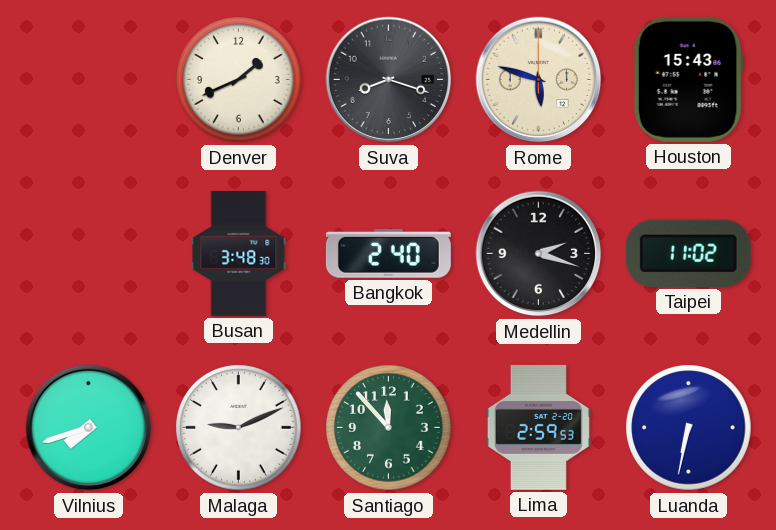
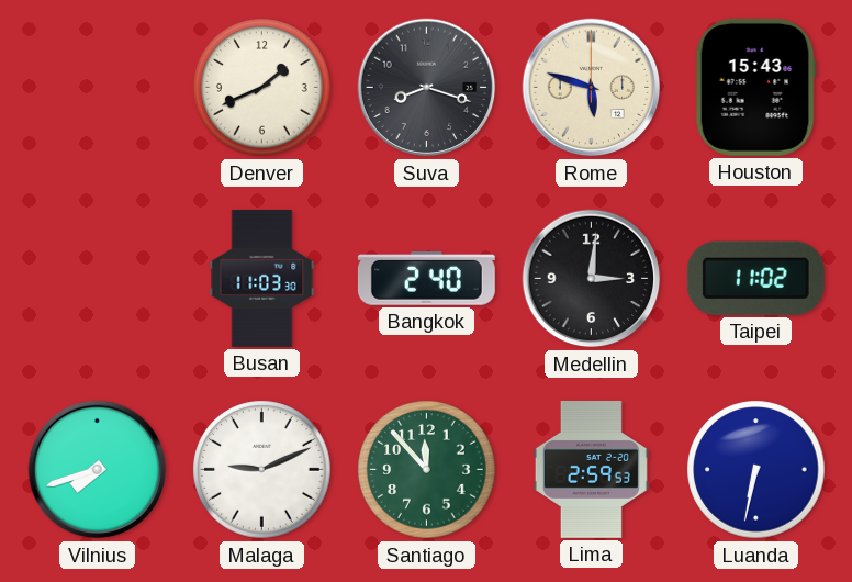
Busan: 3:48 -> 11:03
Medellin: 2:18 -> 3:01
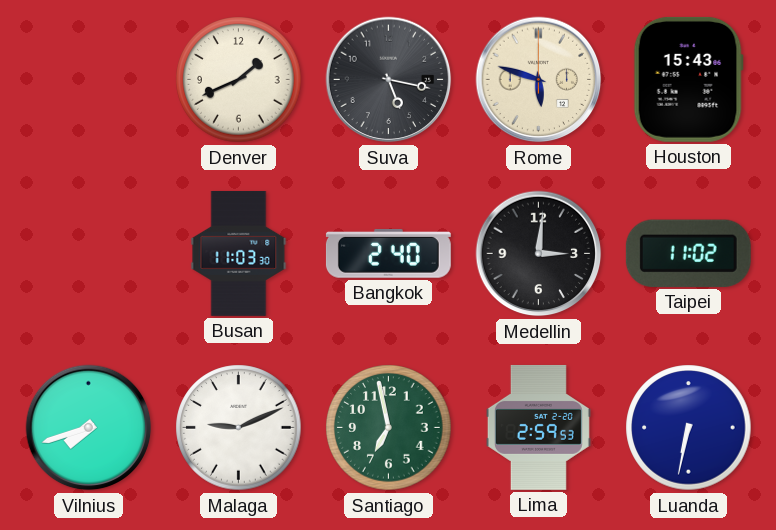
Suva: 8:18 -> 5:17
Santiago: 11:53 -> 6:58
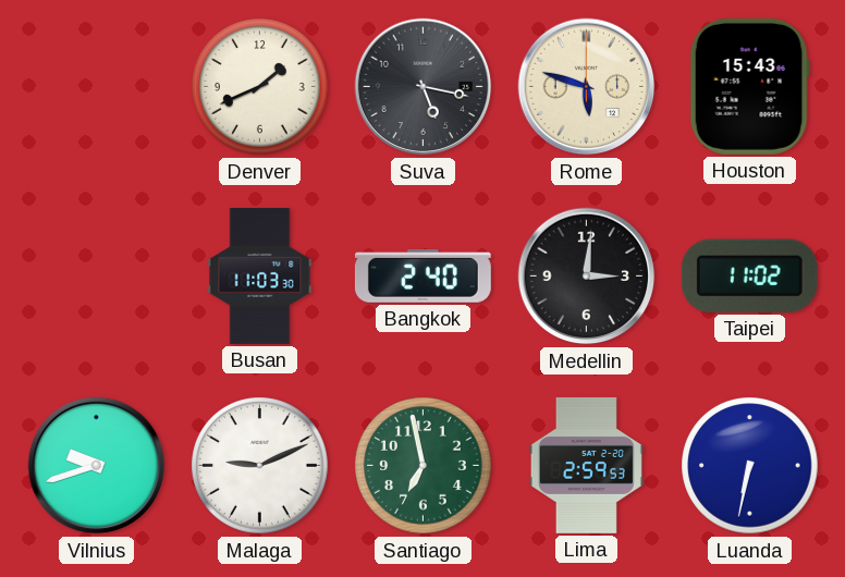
Vilnius: 7:42 -> 9:42
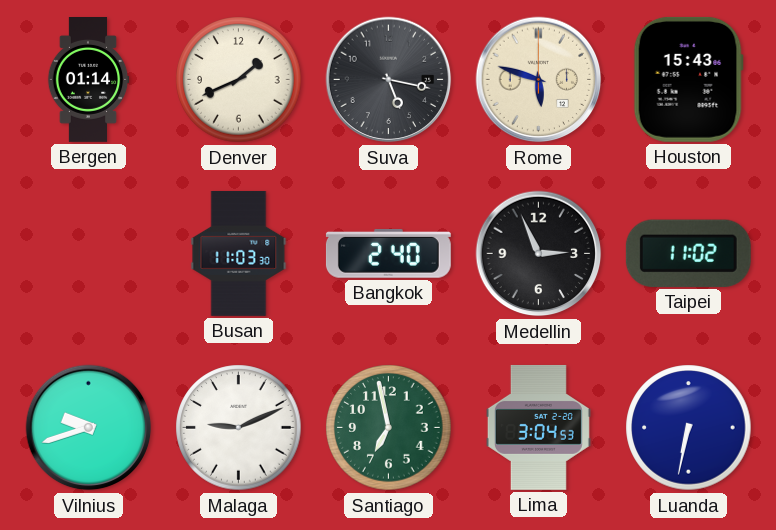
Bergen: none -> 01:14
Medellin: 3:01 -> 2:56
Lima: 2:59 -> 3:04
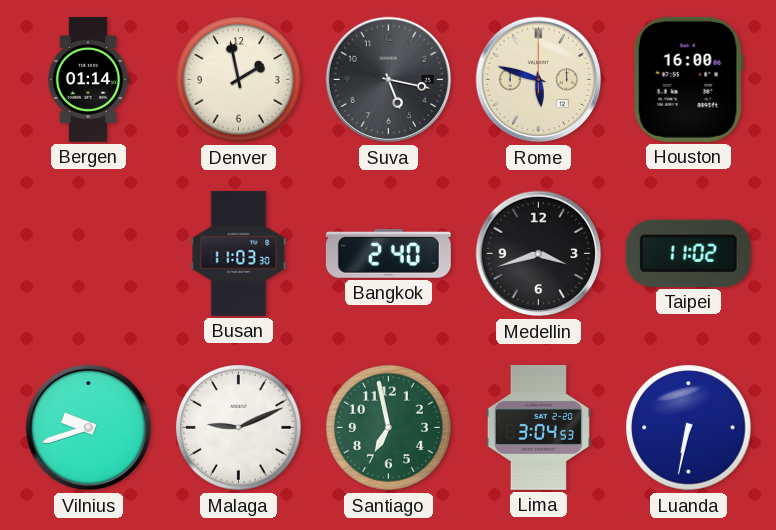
Denver: 1:41 -> 1:58
Houston: 15:43 -> 16:00
Medellin: 2:56 -> 3:42
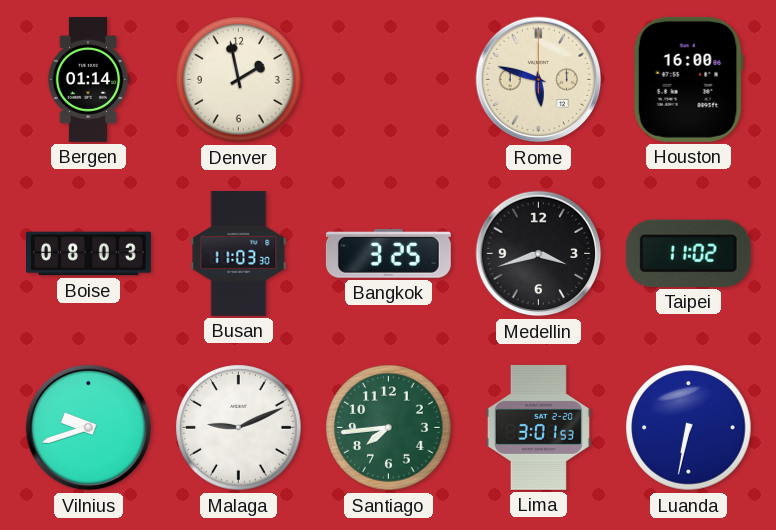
Suva: 5:17 -> none
Boise: none -> 08:03
Bangkok: 2:40 -> 3:25
Santiago: 6:58 -> 7:44
Lima: 3:04 -> 3:01
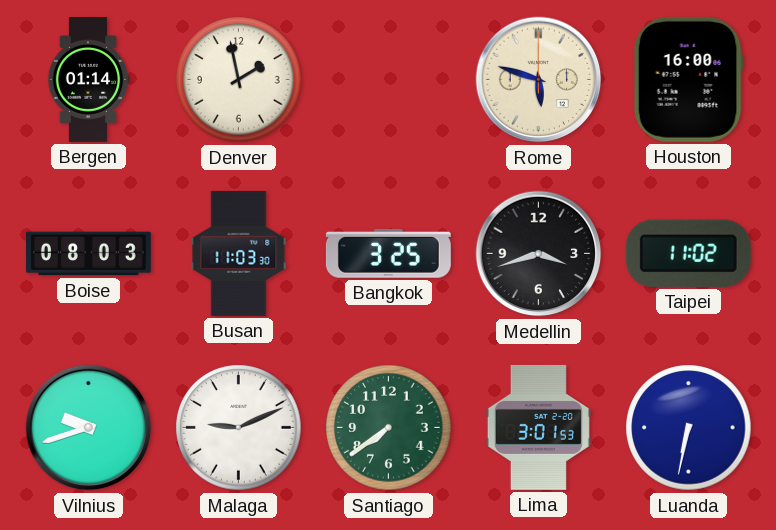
Santiago: 7:44 -> 7:39
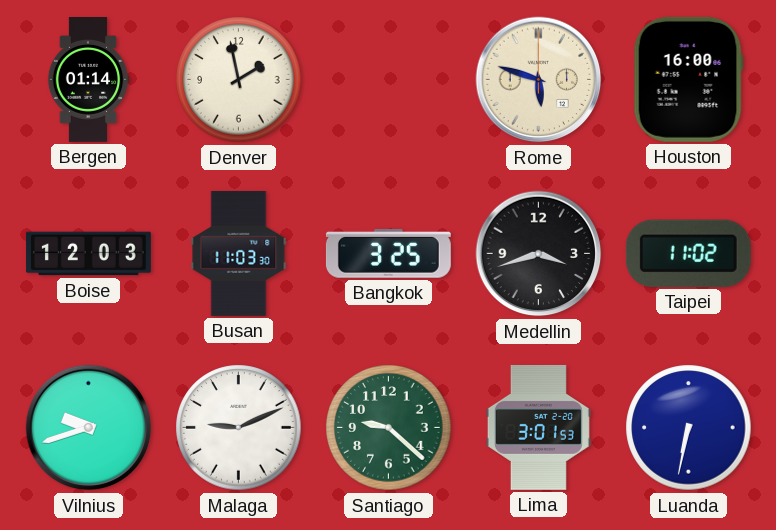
Boise: 08:03 -> 12:03
Santiago: 7:39 -> 9:22
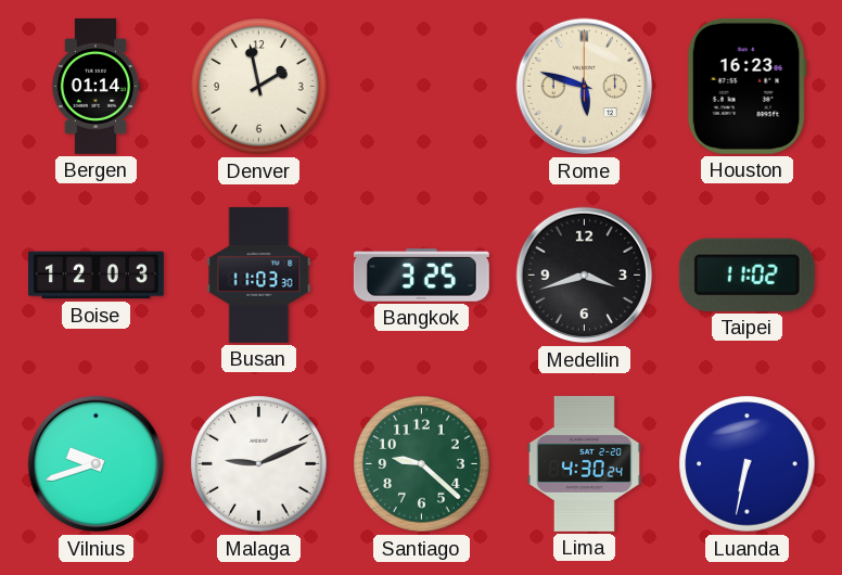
Houston: 16:00 -> 16:23
Lima: 3:01 -> 4:30
